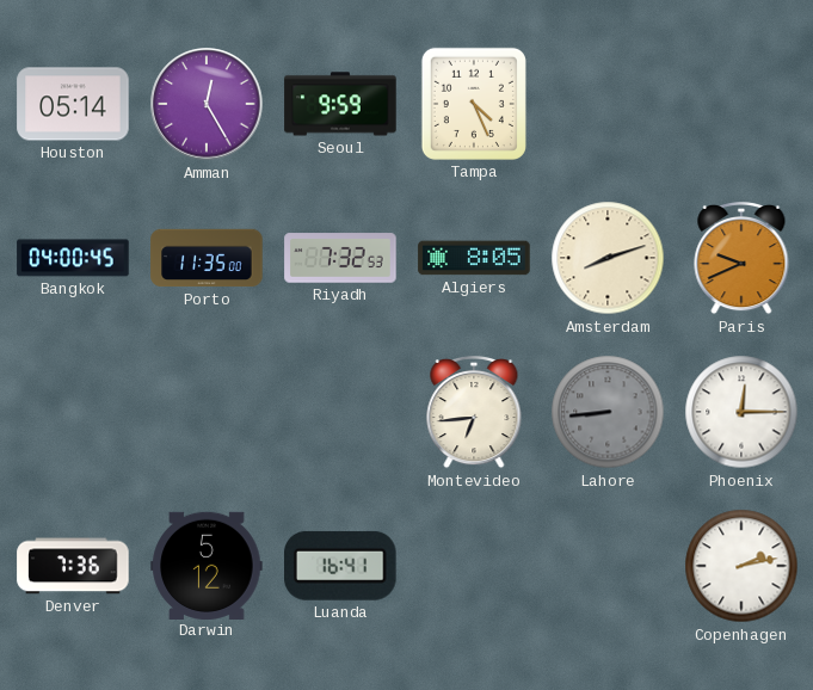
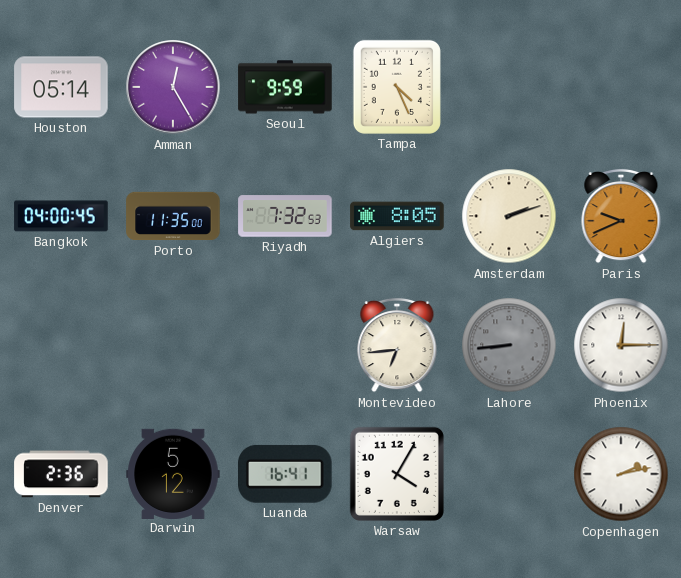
Amsterdam: 8:12 -> 2:12
Denver: 7:36 -> 2:36
Warsaw: none -> 4:05
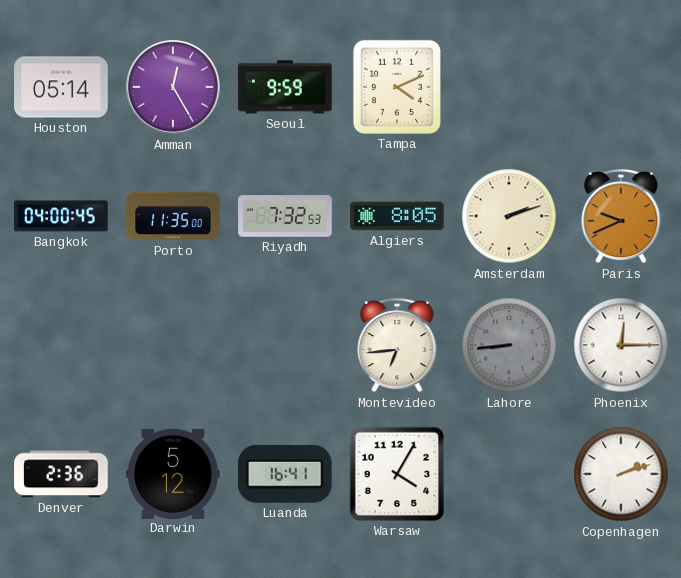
Tampa: 4:26 -> 4:11
Copenhagen: 2:13 -> 2:12
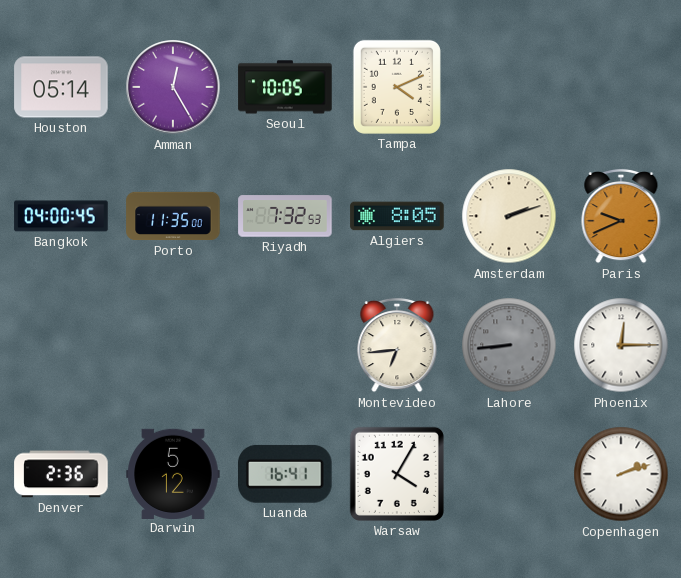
Seoul: 9:59 -> 10:05
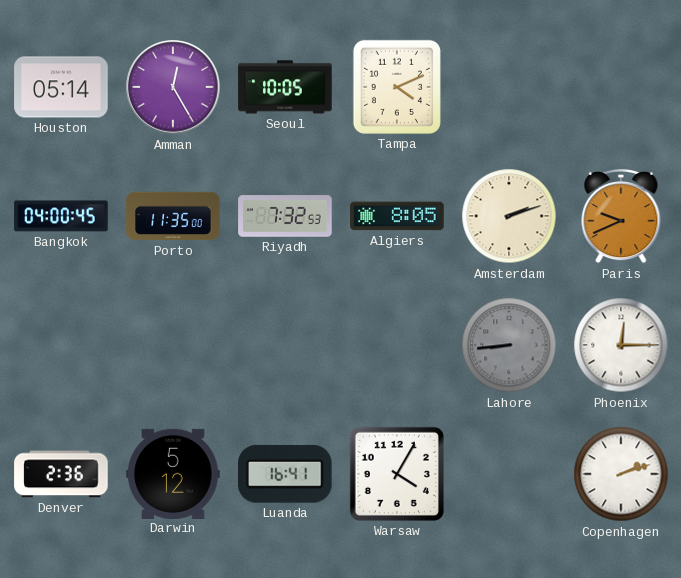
Montevideo: 6:44 -> none
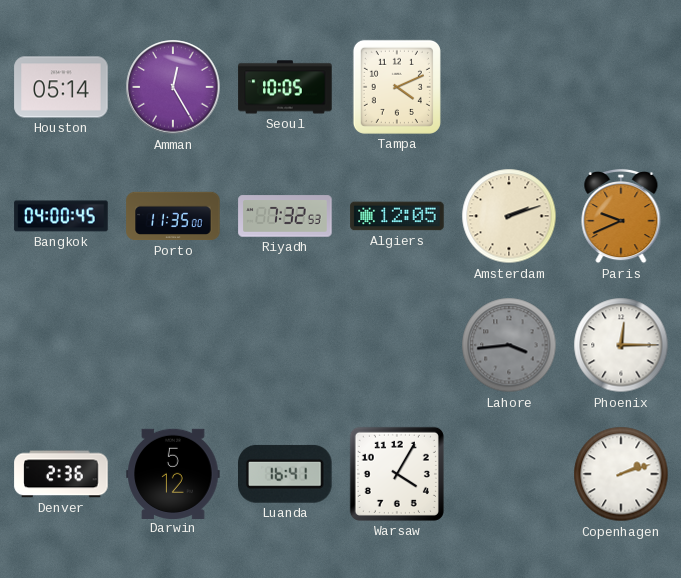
Algiers: 8:05 -> 12:05
Lahore: 8:44 -> 3:44
